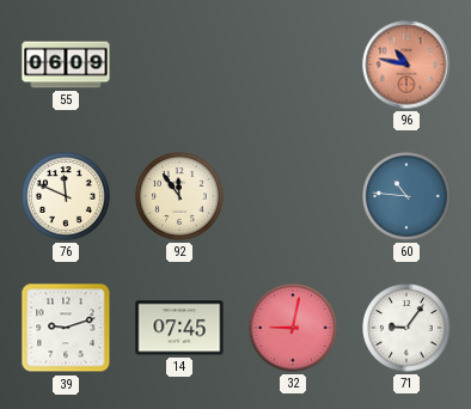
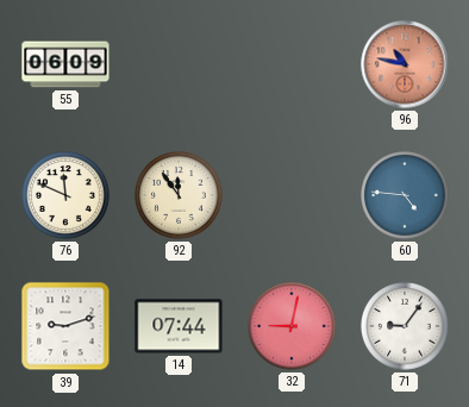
60: 10:46 -> 4:46
14: 07:45 -> 07:44
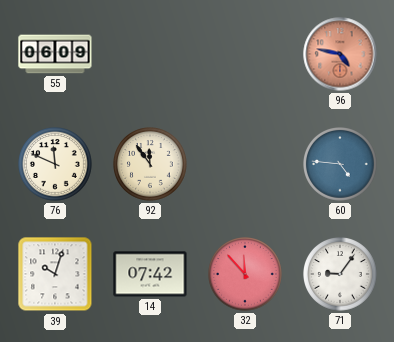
96: 10:47 -> 4:47
39: 9:12 -> 10:03
14: 07:44 -> 07:42
32: 9:02 -> 11:53
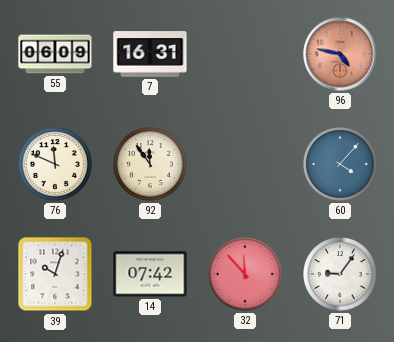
7: none -> 16:31
60: 4:46 -> 4:07
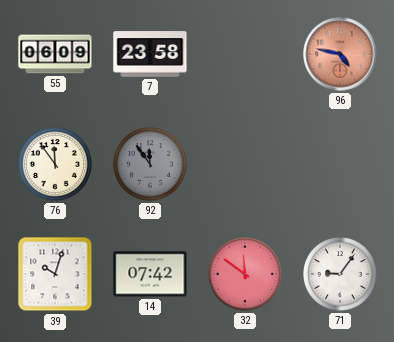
7: 16:31 -> 23:58
76: 11:49 -> 11:54
92 dial: cream -> grey
60: 4:07 -> none
32: 11:53 -> 11:51
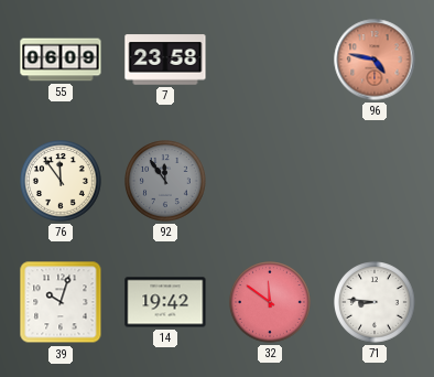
14: 07:42 -> 19:42
71: 9:06 -> 8:46
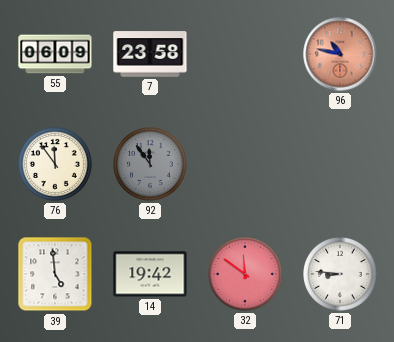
96: 4:47 -> 10:47
39: 10:03 -> 4:59
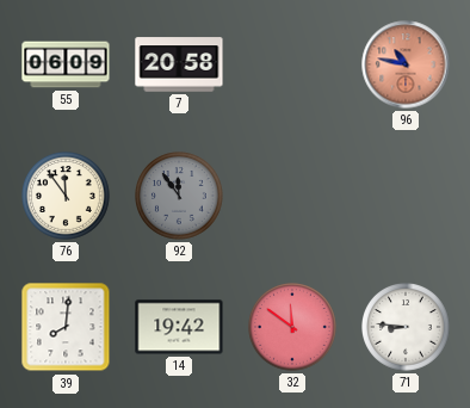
7: 23:58 -> 20:58
39: 4:59 -> 8:01
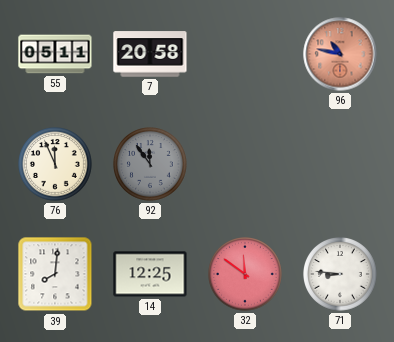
55: 06:09 -> 05:11
76: 11:54 -> 11:56
14: 19:42 -> 12:25
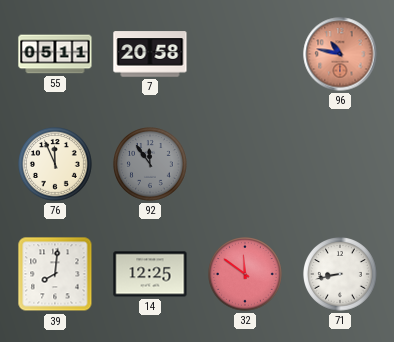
71: 8:46 -> 8:43
